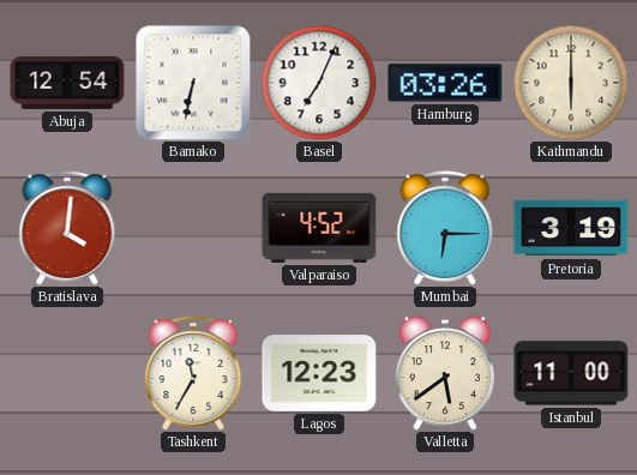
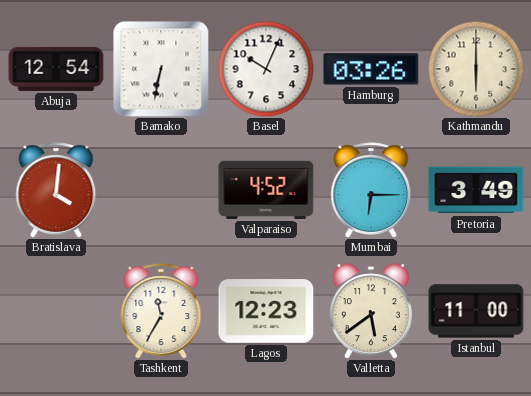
Basel: 7:04 -> 10:04
Pretoria: 3:19 -> 3:49
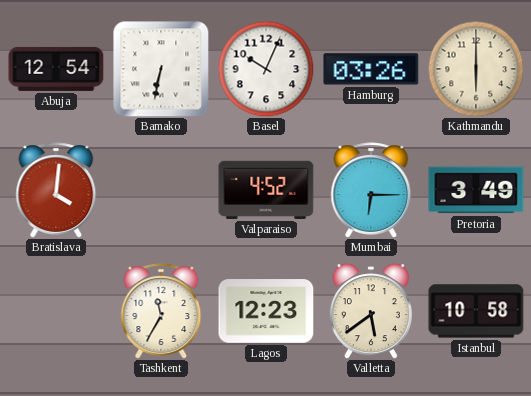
Istanbul: 11:00 -> 10:58
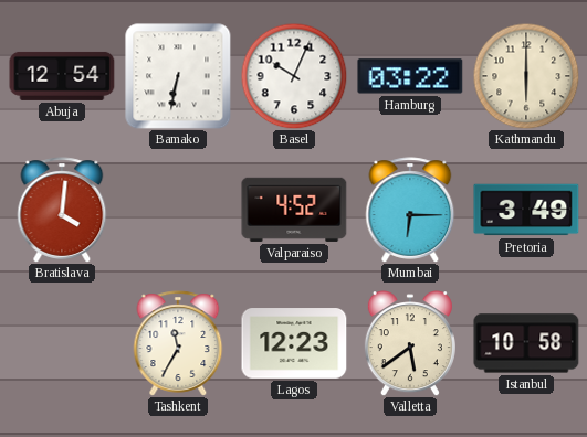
Hamburg: 03:26 -> 03:22
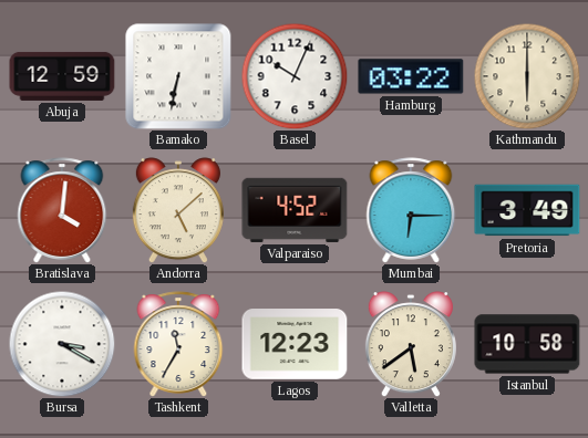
Abuja: 12:54 -> 12:59
Andorra: none -> 5:08
Bursa: none -> 3:20
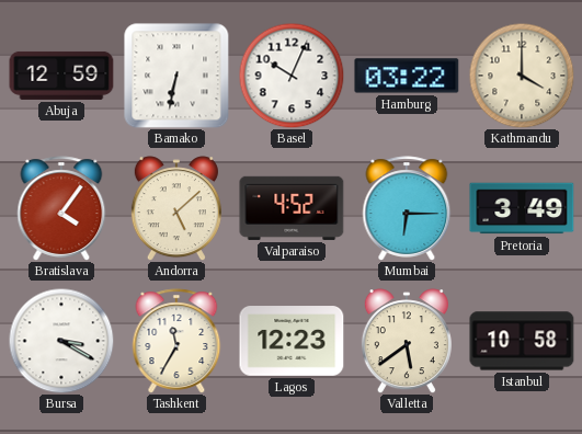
Kathmandu: 6:00 -> 4:00
Bratislava: 4:01 -> 4:06
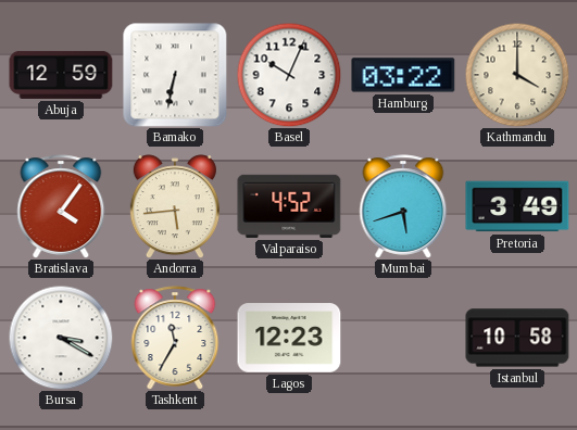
Andorra: 5:08 -> 5:44
Mumbai: 6:15 -> 5:42
Valletta: 5:39 -> none
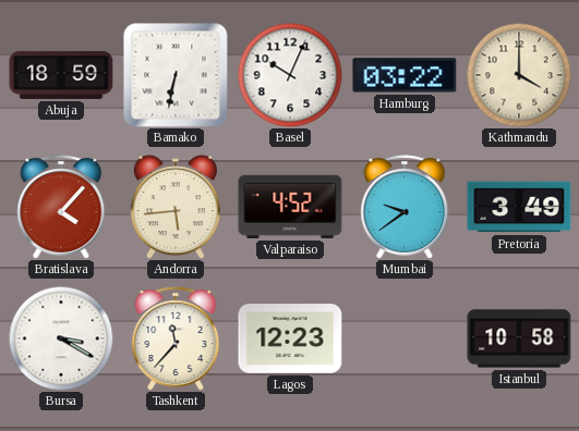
Abuja: 12:59 -> 18:59
Bratislava: 4:06 -> 4:07
Mumbai: 5:42 -> 9:39
Tashkent: 11:35 -> 11:37
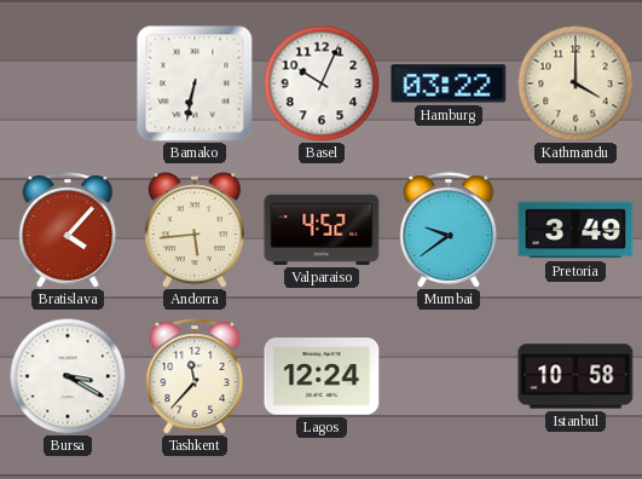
Abuja: 18:59 -> none
Lagos: 12:23 -> 12:24
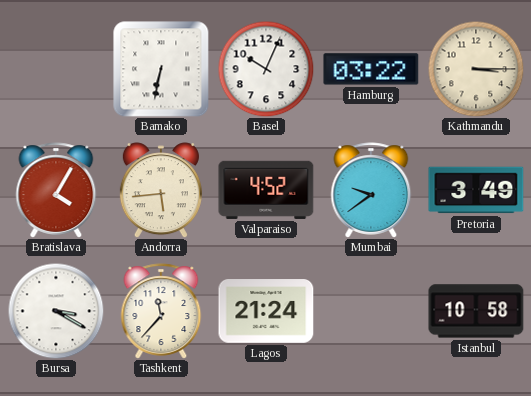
Kathmandu: 4:00 -> 3:15
Bratislava: 4:07 -> 4:05
Lagos: 12:24 -> 21:24
